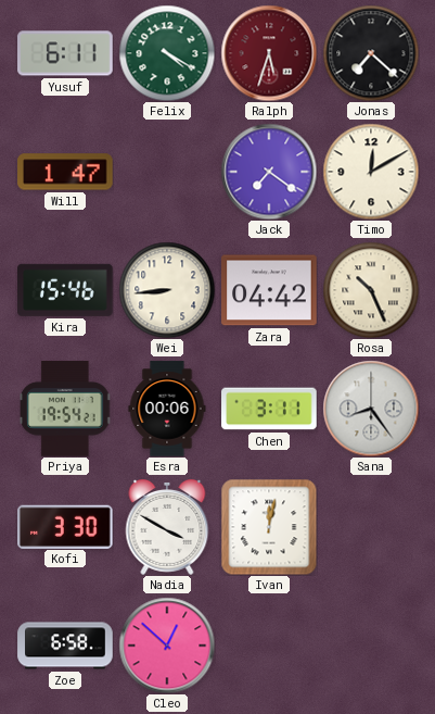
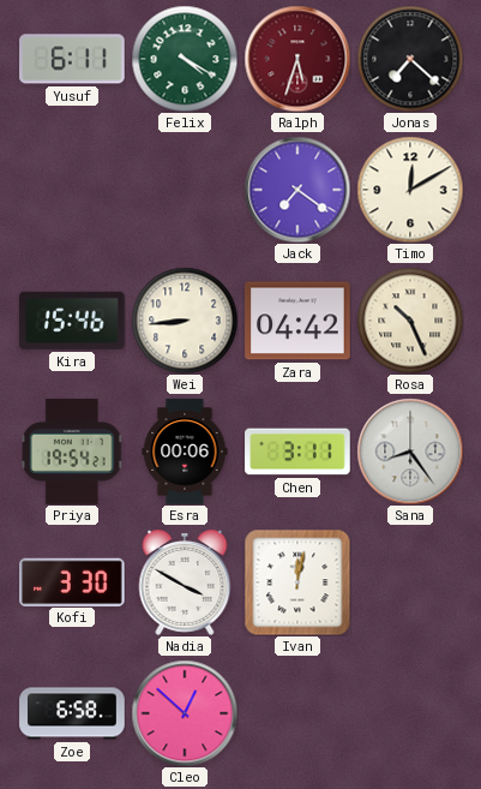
Will: 1:47 -> none
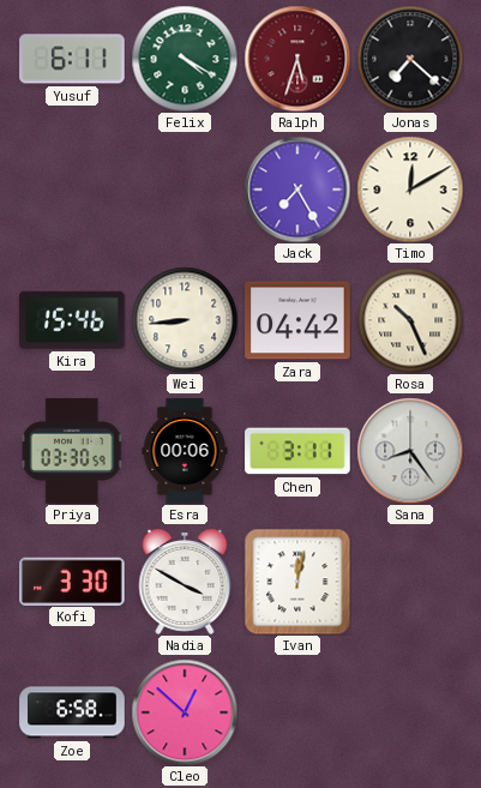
Jack: 7:21 -> 7:25
Priya: 19:54 -> 03:30
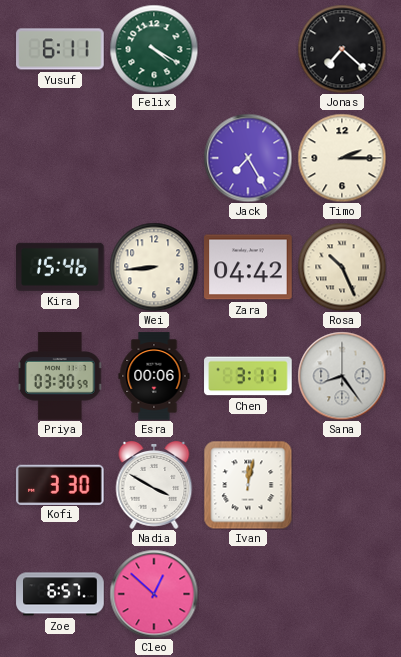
Ralph: 5:33 -> none
Timo: 12:10 -> 2:15
Zoe: 6:58 -> 6:57
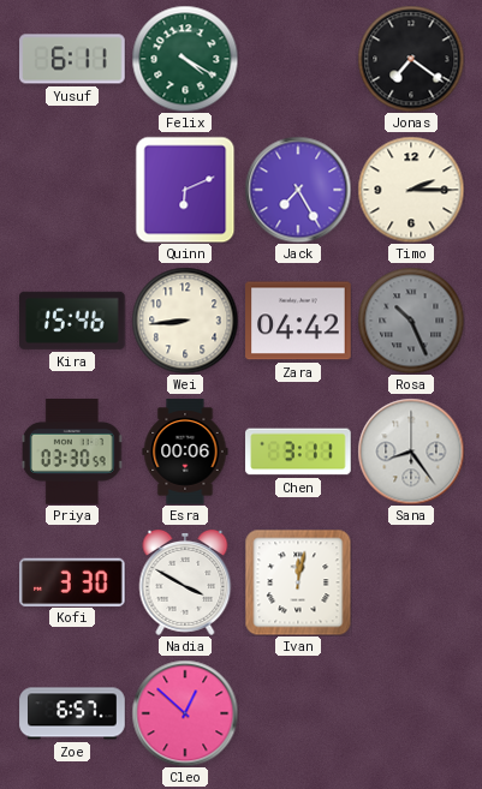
Jonas: 7:22 -> 7:21
Quinn: none -> 6:11
Rosa dial: cream -> grey
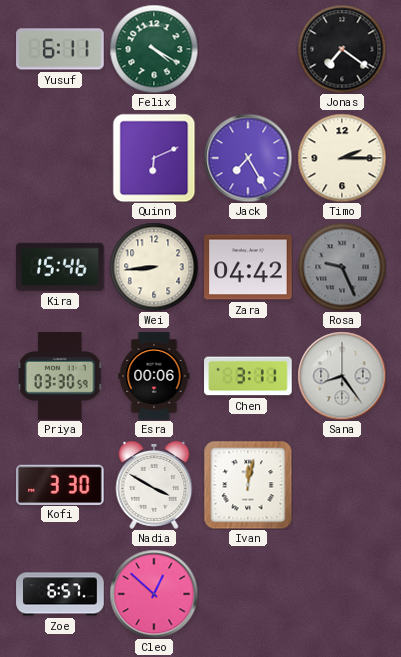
Rosa: 10:26 -> 9:26
